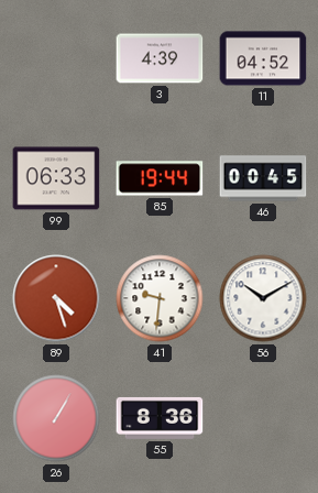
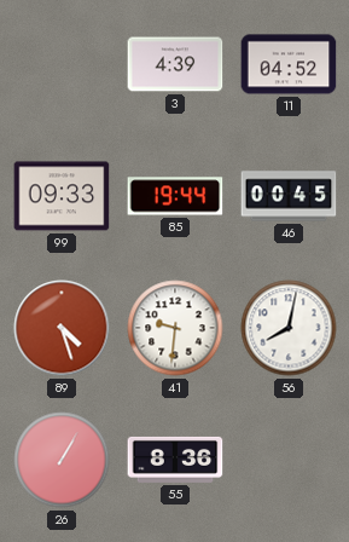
99: 06:33 -> 09:33
56: 10:10 -> 8:02
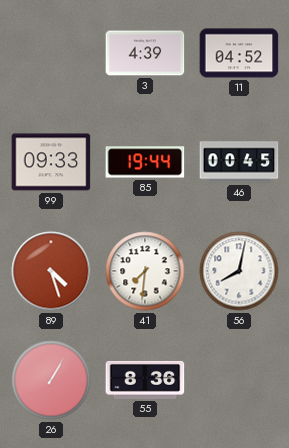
41: 9:31 -> 7:31
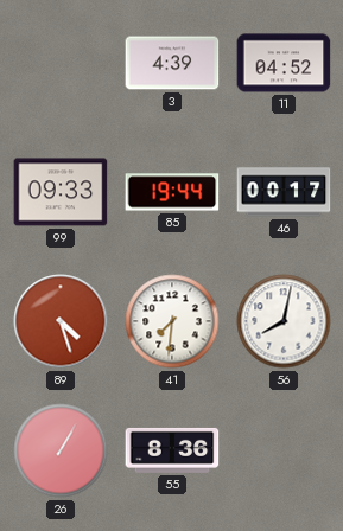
46: 00:45 -> 00:17
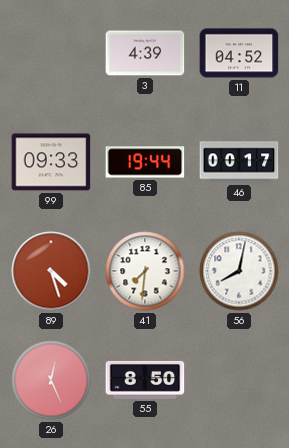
26: 1:05 -> 12:26
55: 8:36 -> 8:50
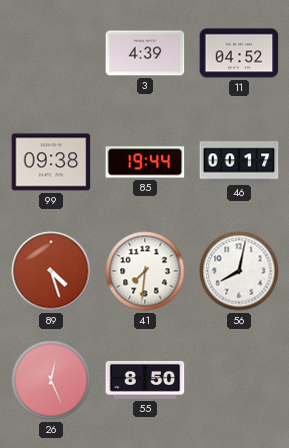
99: 09:33 -> 09:38
